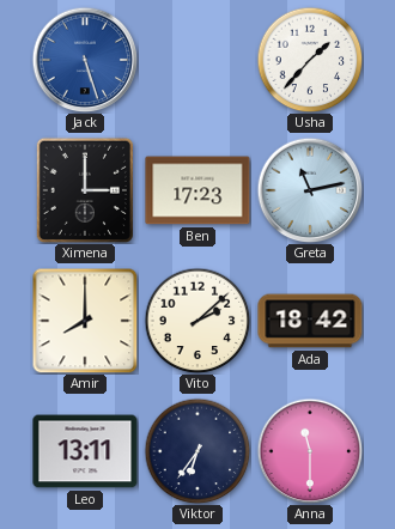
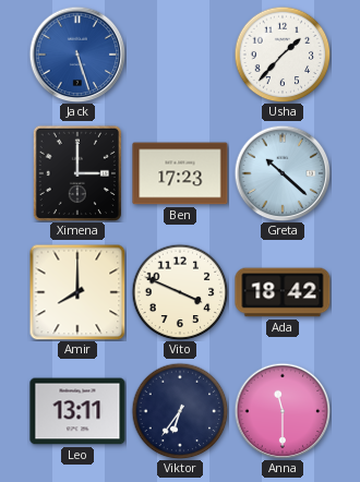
Greta: 11:13 -> 10:22
Vito: 2:08 -> 3:49
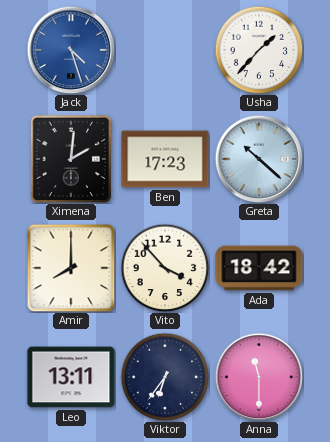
Jack: 5:27 -> 4:27
Ximena: 3:00 -> 2:01
Vito: 3:49 -> 3:53
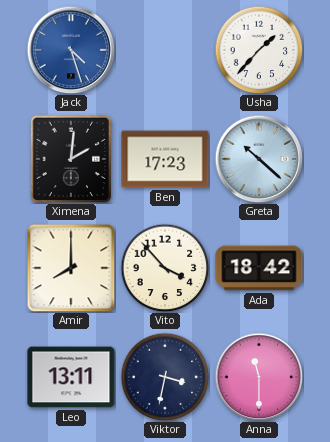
Viktor: 6:36 -> 3:32
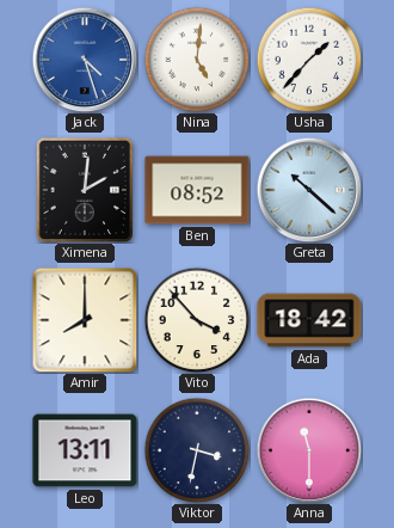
Nina: none -> 5:01
Ben: 17:23 -> 08:52
